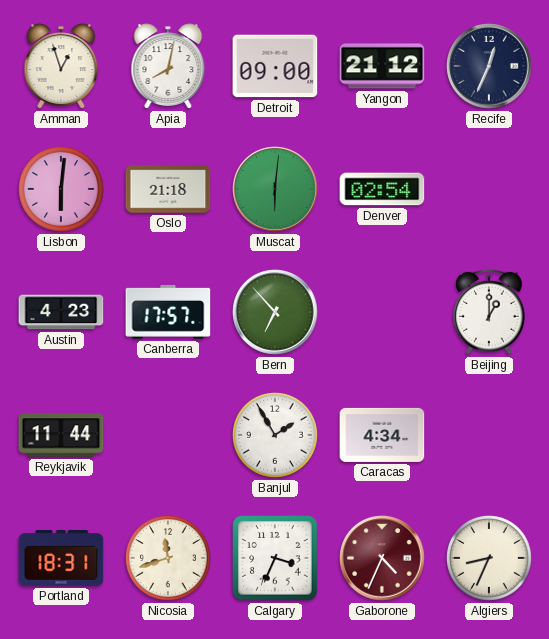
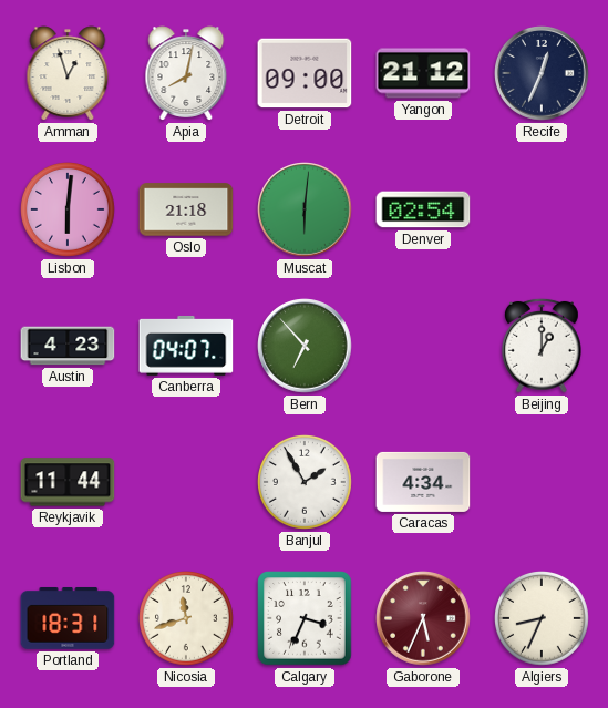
Canberra: 17:57 -> 04:07
Gaborone: 4:34 -> 5:34
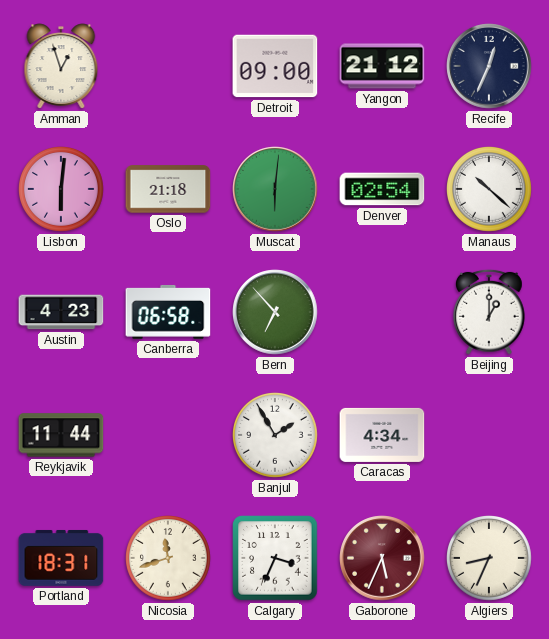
Apia: 8:02 -> none
Manaus: none -> 10:22
Canberra: 04:07 -> 06:58
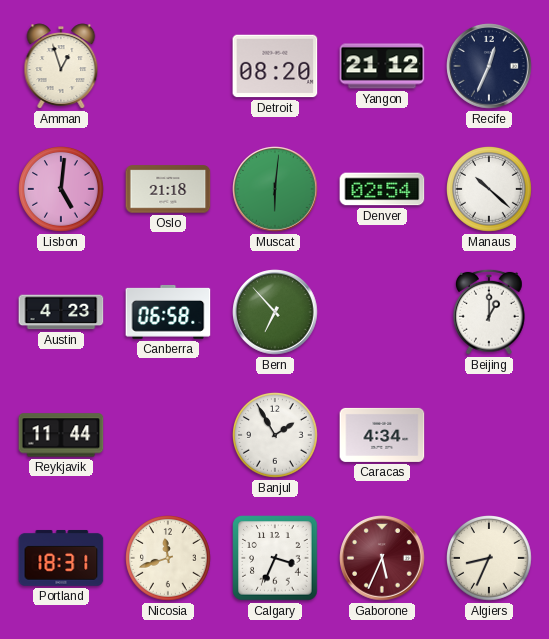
Detroit: 09:00 -> 08:20
Lisbon: 6:01 -> 5:01
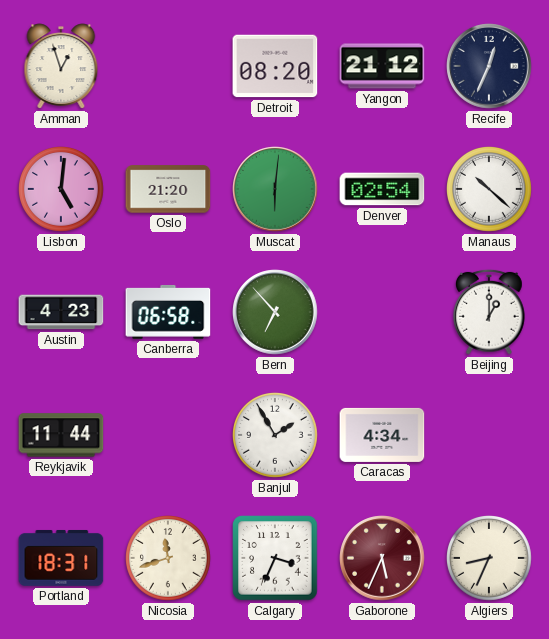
Oslo: 21:18 -> 21:20
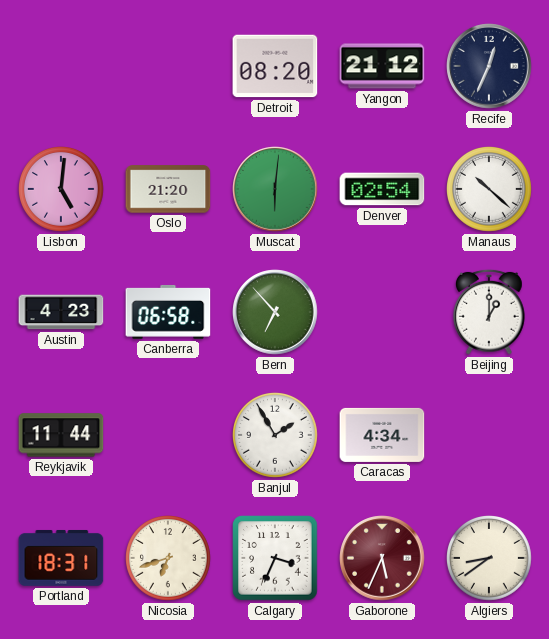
Amman: 12:57 -> none
Nicosia: 11:42 -> 6:42
Algiers: 8:34 -> 8:39
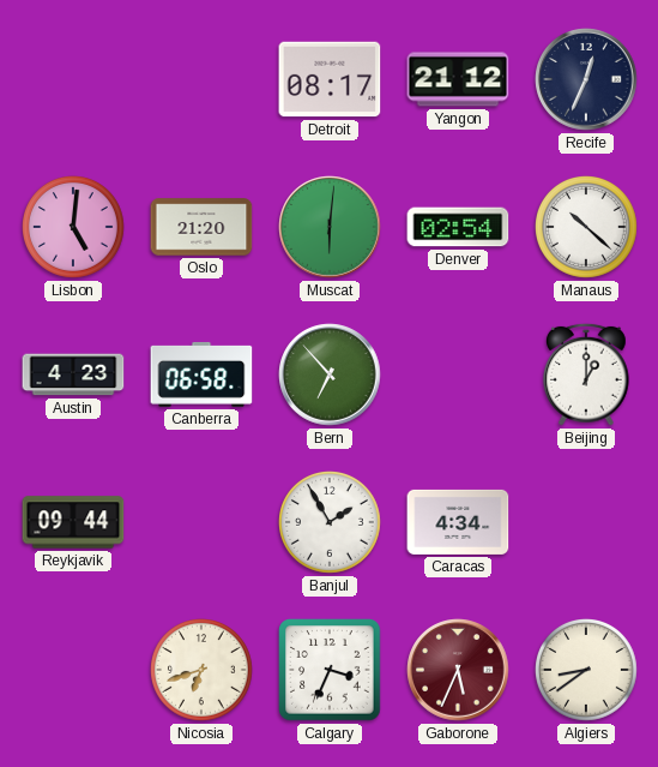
Detroit: 08:20 -> 08:17
Reykjavik: 11:44 -> 09:44
Portland: 18:31 -> none
